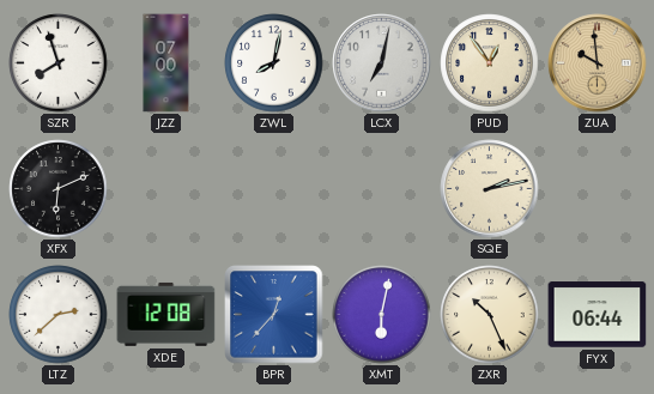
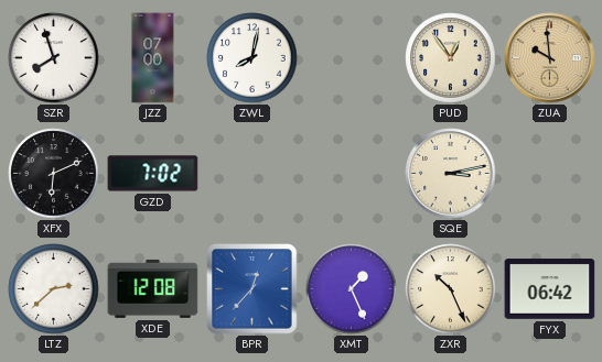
LCX: 7:02 -> none
GZD: none -> 7:02
SQE: 2:13 -> 3:13
XMT: 6:02 -> 1:26
FYX: 06:44 -> 06:42
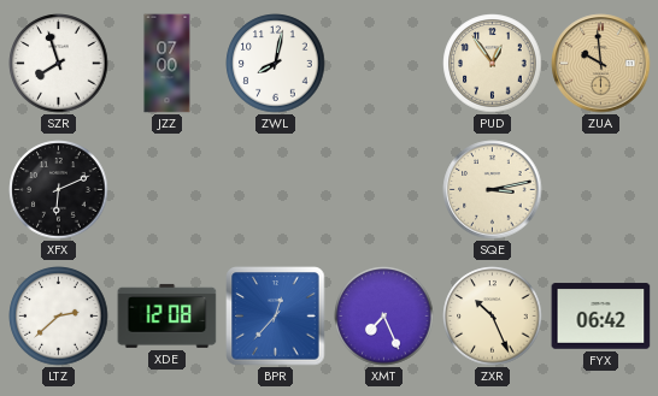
GZD: 7:02 -> none
XMT: 1:26 -> 7:26
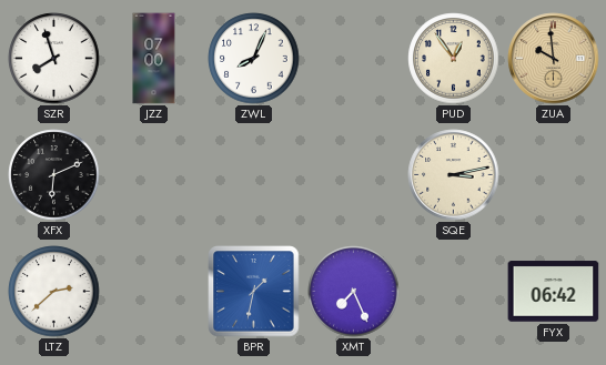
ZWL: 8:02 -> 8:04
XDE: 12:08 -> none
BPR: 12:37 -> 1:32
ZXR: 10:26 -> none
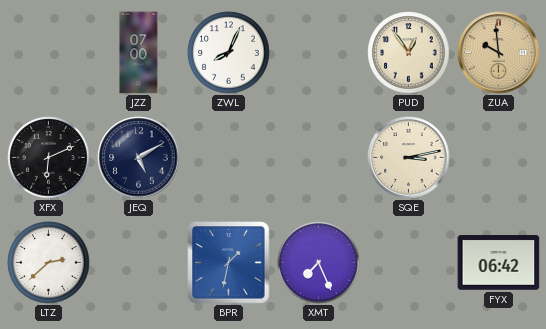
SZR: 7:57 -> none
JEQ: none -> 5:10
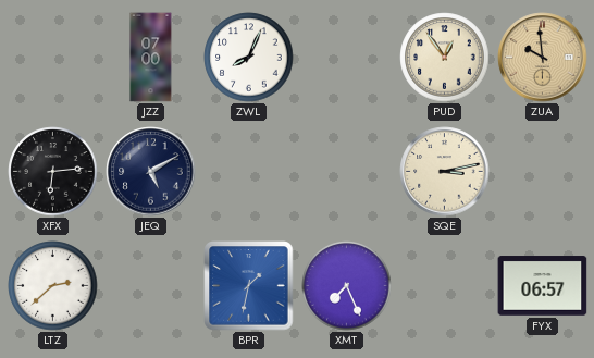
XFX: 6:11 -> 6:14
FYX: 06:42 -> 06:57
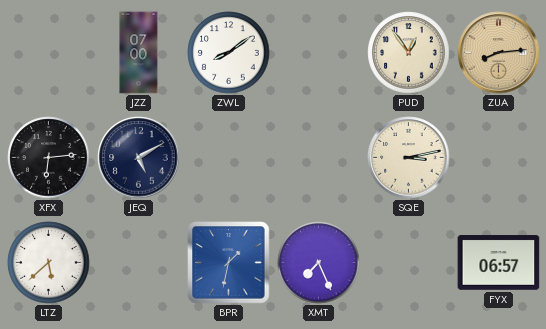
ZWL: 8:04 -> 8:09
ZUA: 9:59 -> 8:14
LTZ: 2:38 -> 5:38
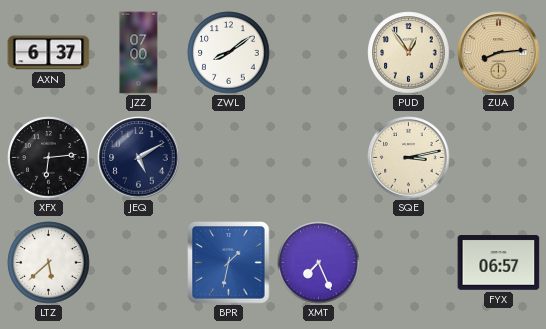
AXN: none -> 6:37
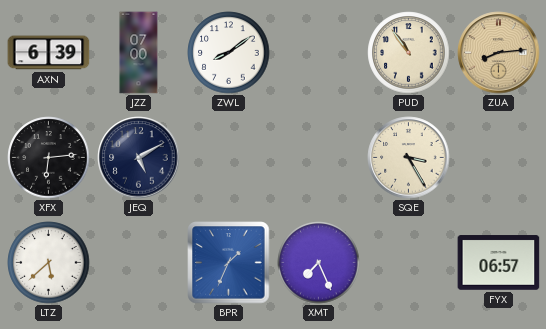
AXN: 6:37 -> 6:39
PUD: 12:54 -> 10:54
SQE: 3:13 -> 3:25
BPR: 1:32 -> 1:34
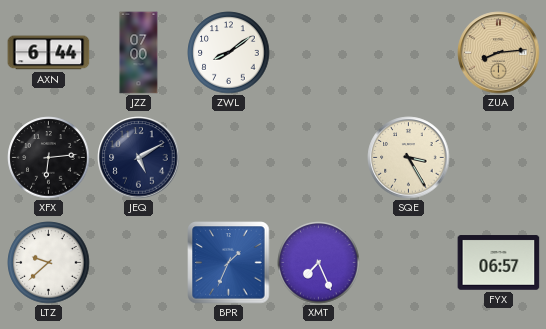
AXN: 6:39 -> 6:44
PUD: 10:54 -> none
LTZ: 5:38 -> 9:38
